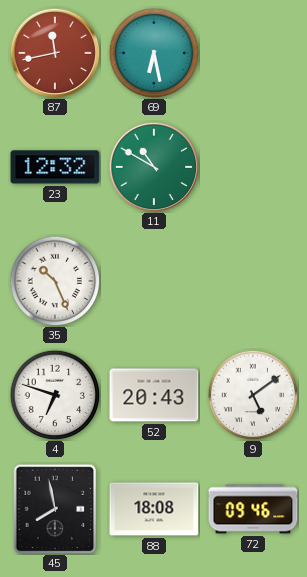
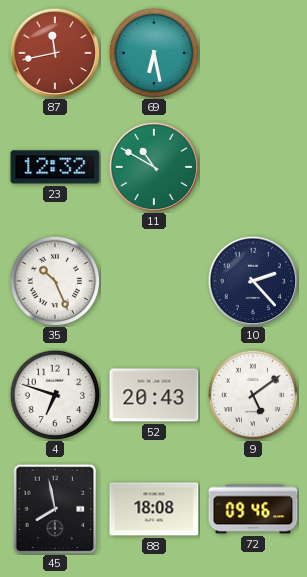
10: none -> 2:23
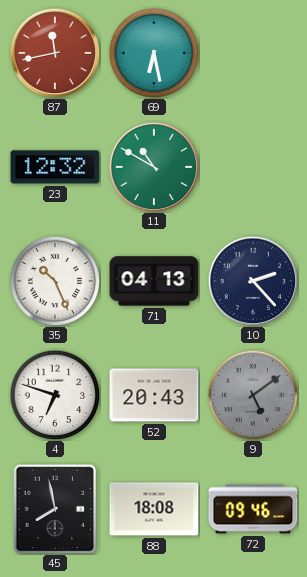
71: none -> 04:13
9 dial: white -> grey
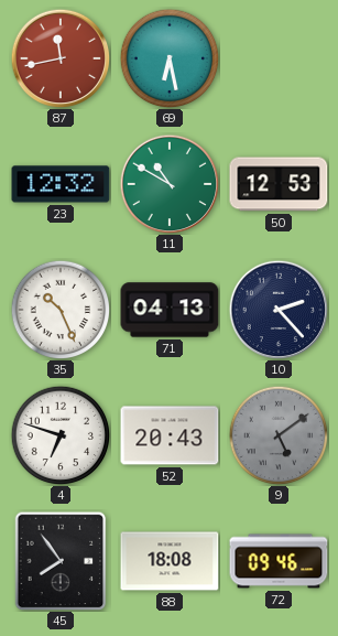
50: none -> 12:53
45: 7:58 -> 7:54
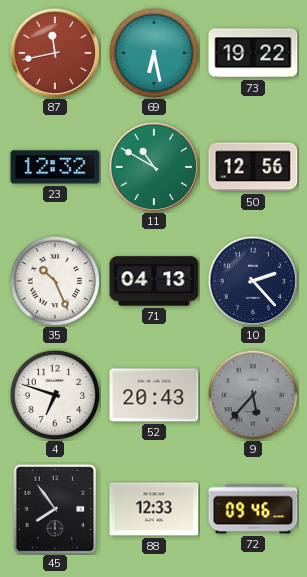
73: none -> 19:22
50: 12:53 -> 12:56
9: 5:09 -> 5:37
88: 18:08 -> 12:33
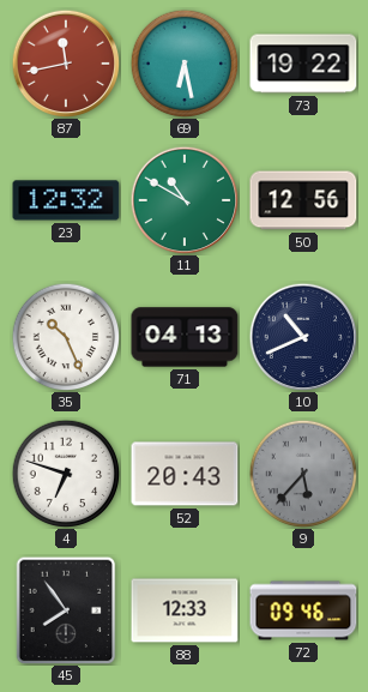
10: 2:23 -> 10:41
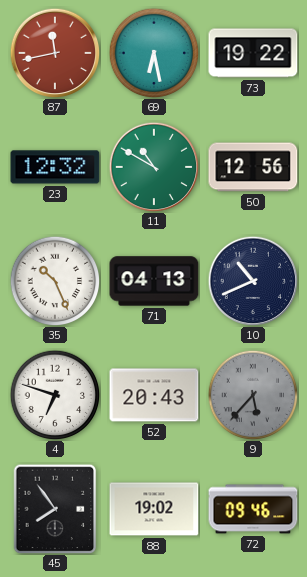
88: 12:33 -> 19:02
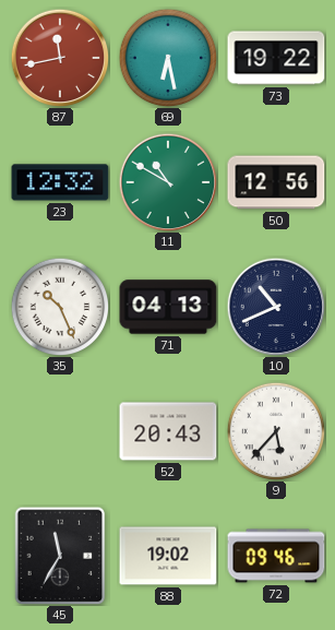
4: 6:48 -> none
9 dial: grey -> white
45: 7:54 -> 11:35
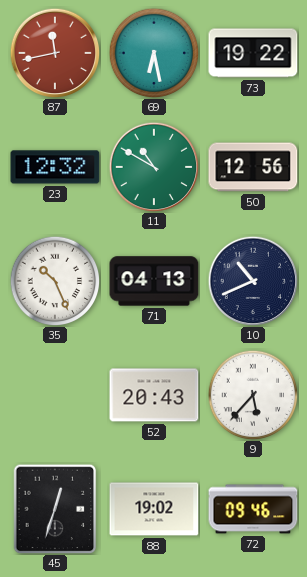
45: 11:35 -> 12:33
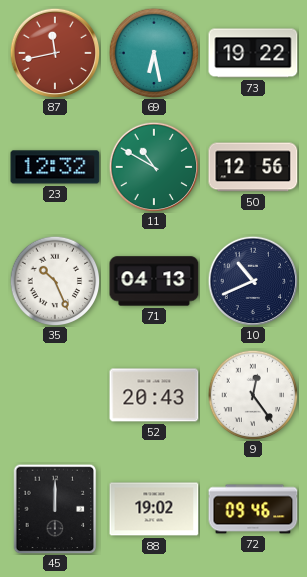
9: 5:37 -> 12:24
45: 12:33 -> 12:00
